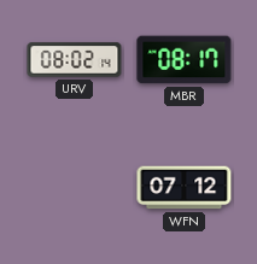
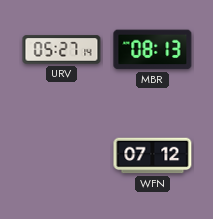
URV: 08:02 -> 05:27
MBR: 08:17 -> 08:13
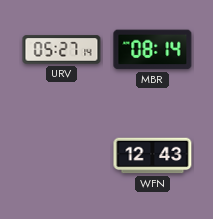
MBR: 08:13 -> 08:14
WFN: 07:12 -> 12:43
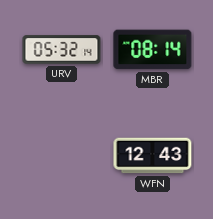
URV: 05:27 -> 05:32
